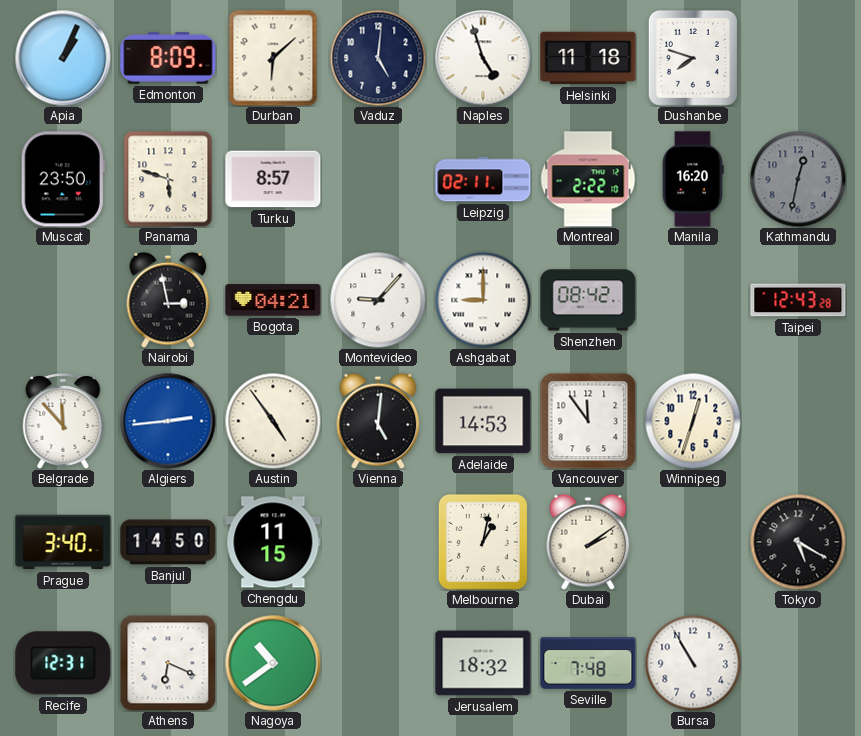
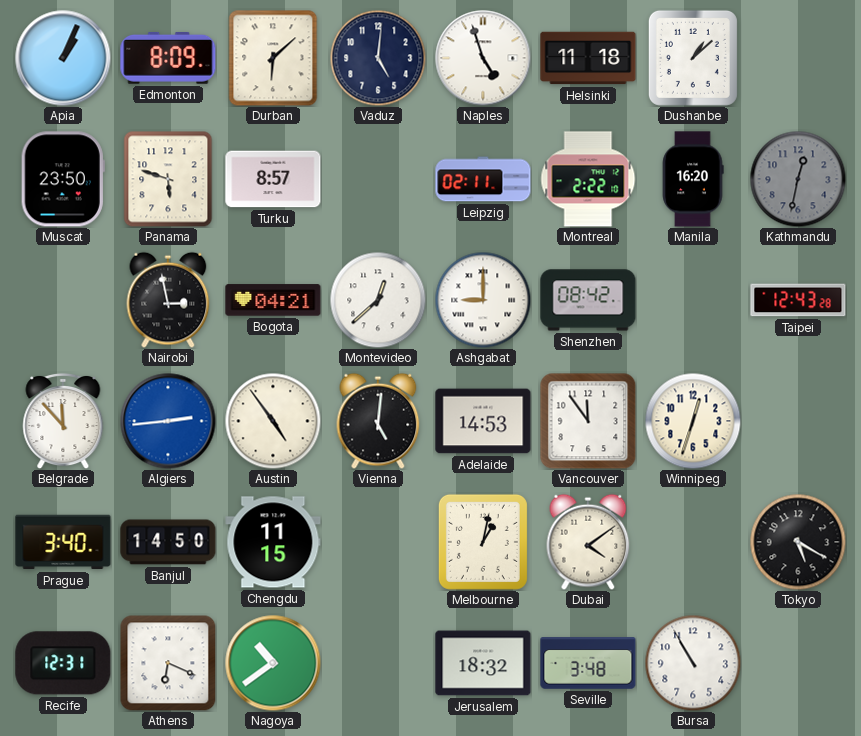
Dushanbe: 7:48 -> 1:08
Montevideo: 9:07 -> 12:38
Dubai: 2:09 -> 4:09
Seville: 7:48 -> 3:48
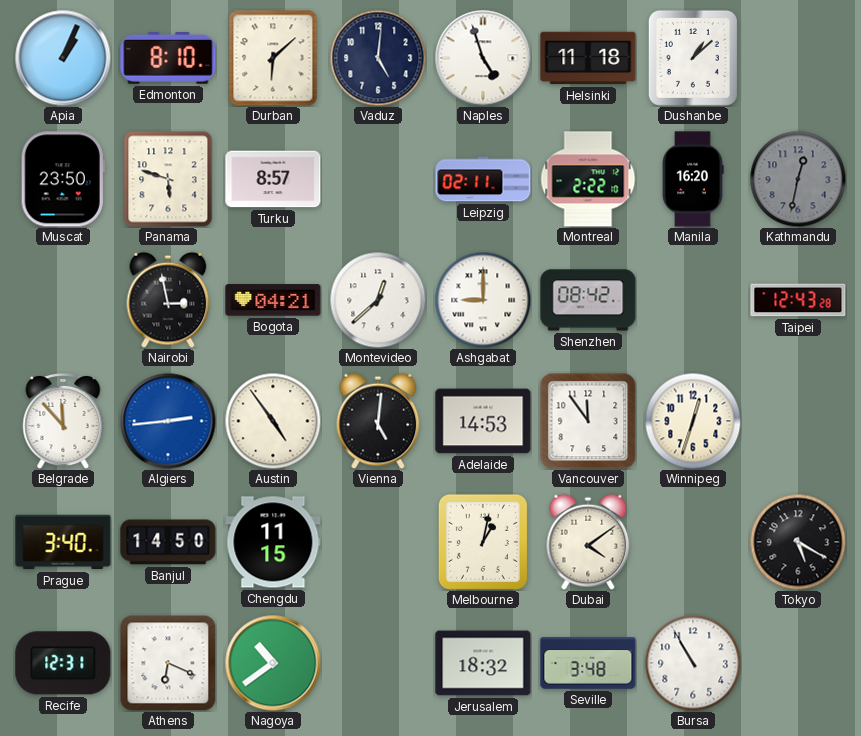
Edmonton: 8:09 -> 8:10
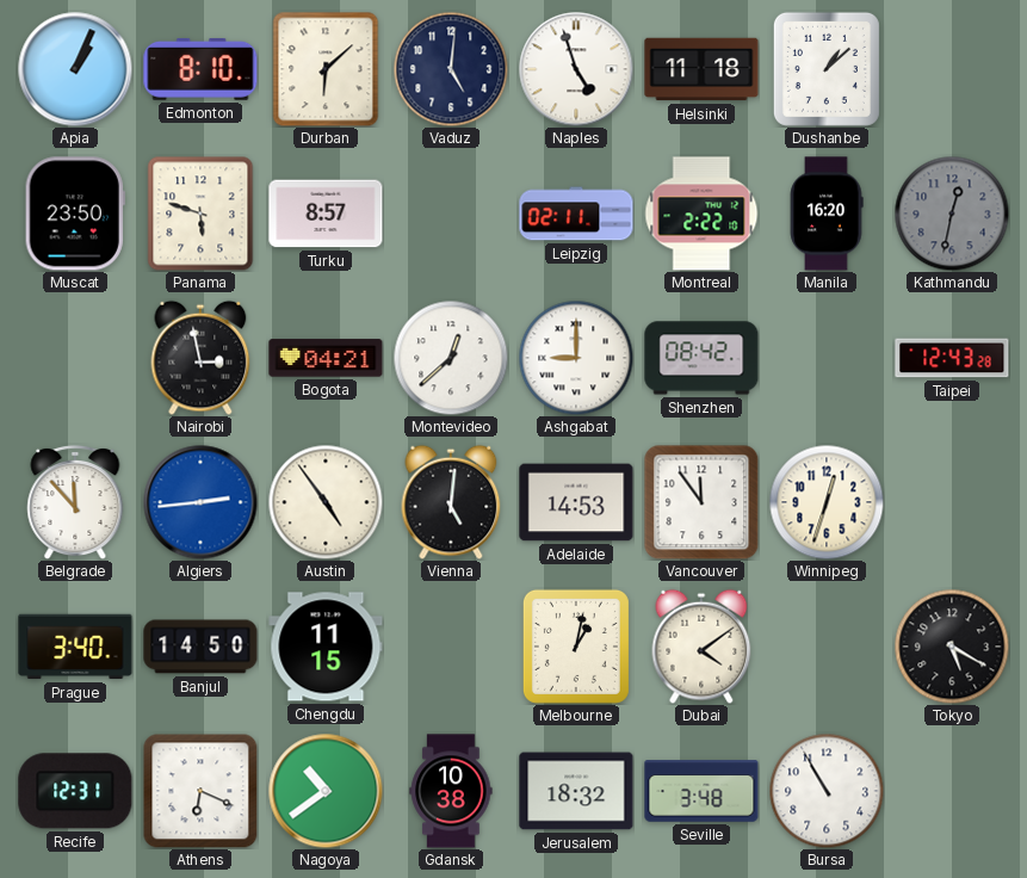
Gdansk: none -> 10:38
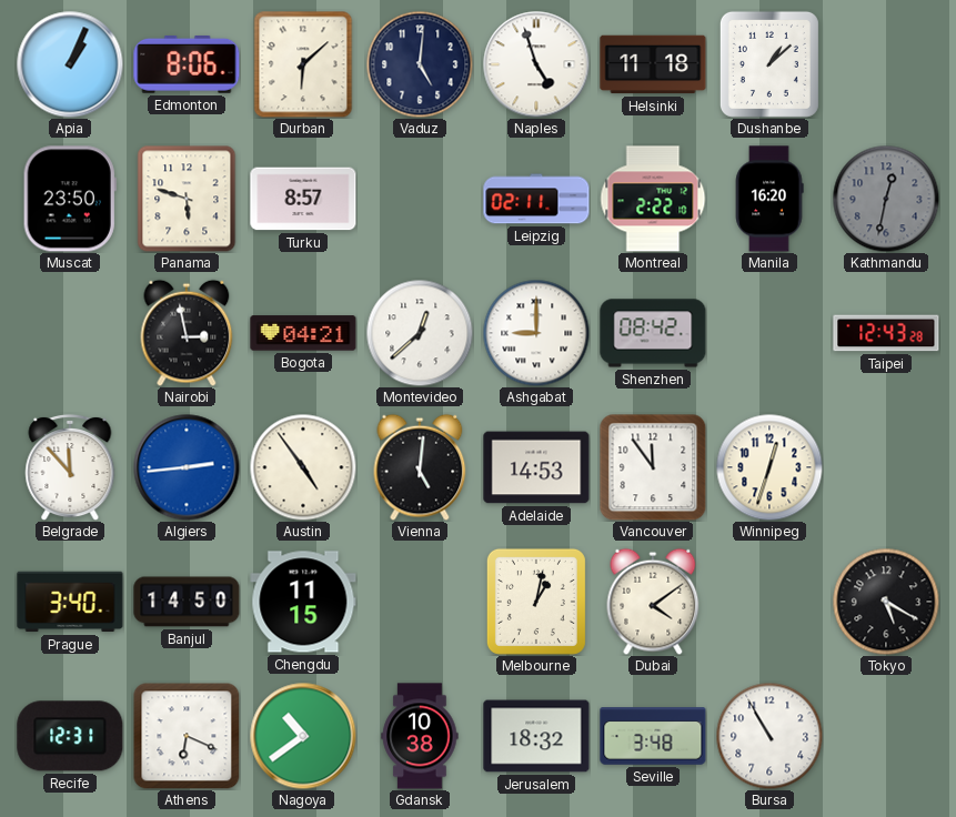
Edmonton: 8:10 -> 8:06
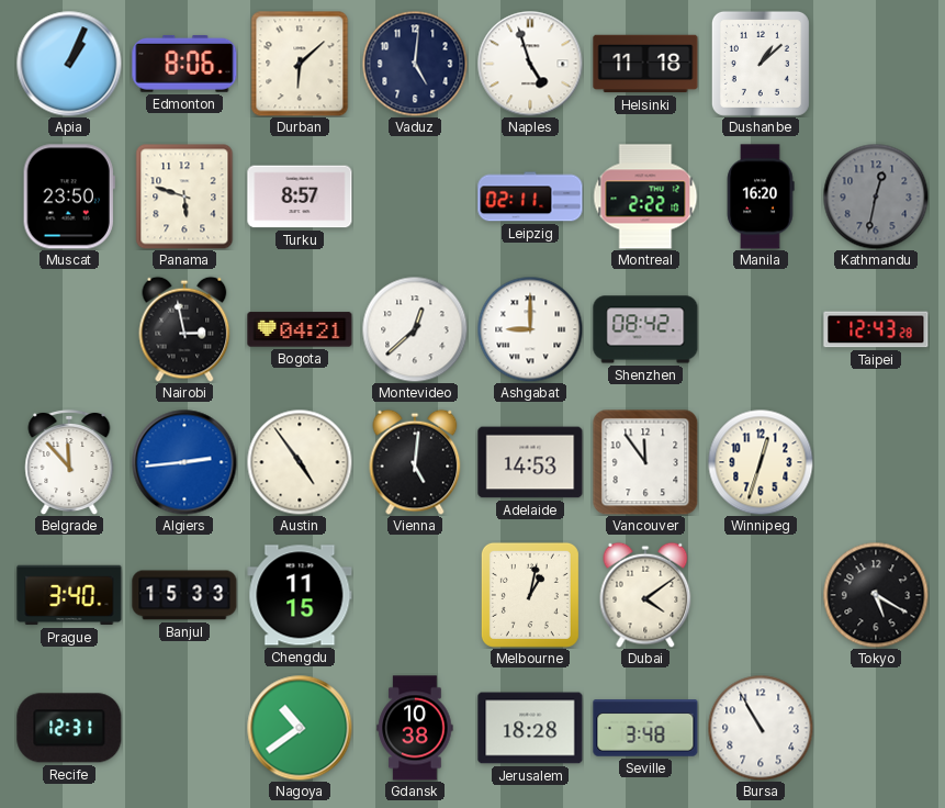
Banjul: 14:50 -> 15:33
Athens: 6:19 -> none
Jerusalem: 18:32 -> 18:28
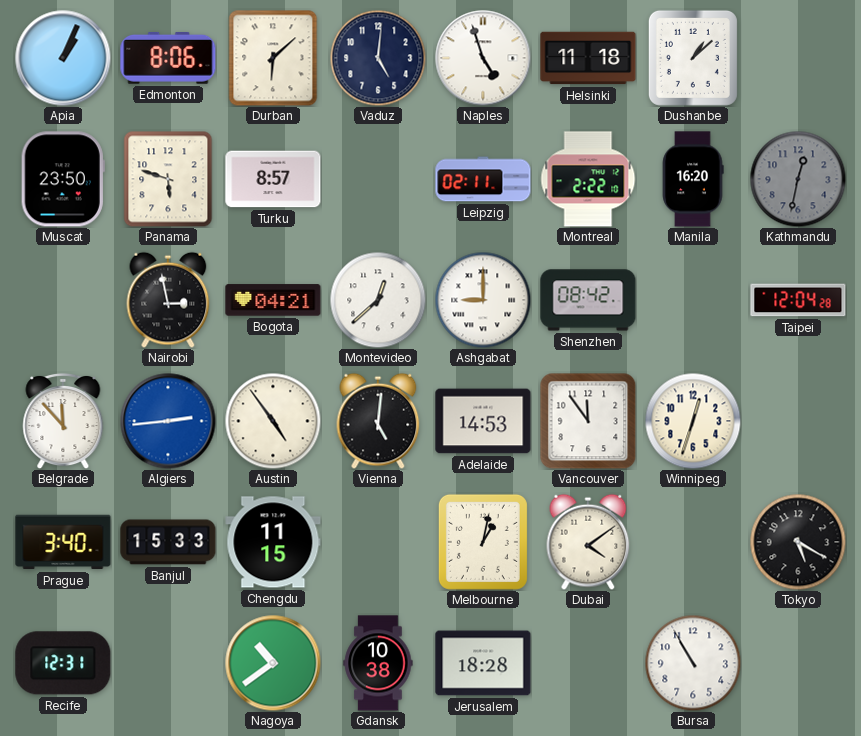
Taipei: 12:43 -> 12:04
Seville: 3:48 -> none
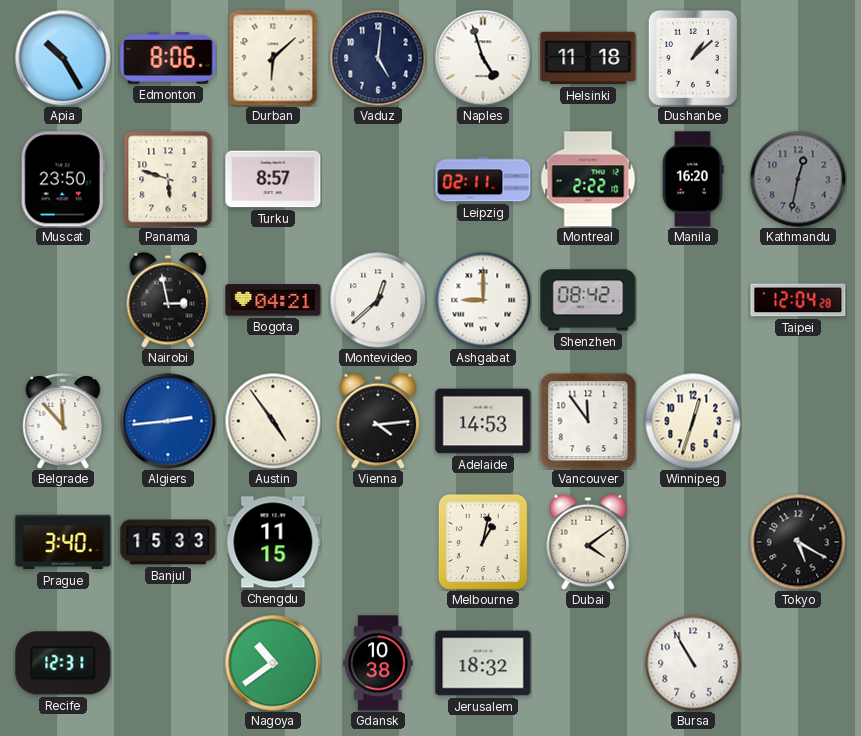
Apia: 1:04 -> 10:25
Vienna: 5:01 -> 4:14
Jerusalem: 18:28 -> 18:32
